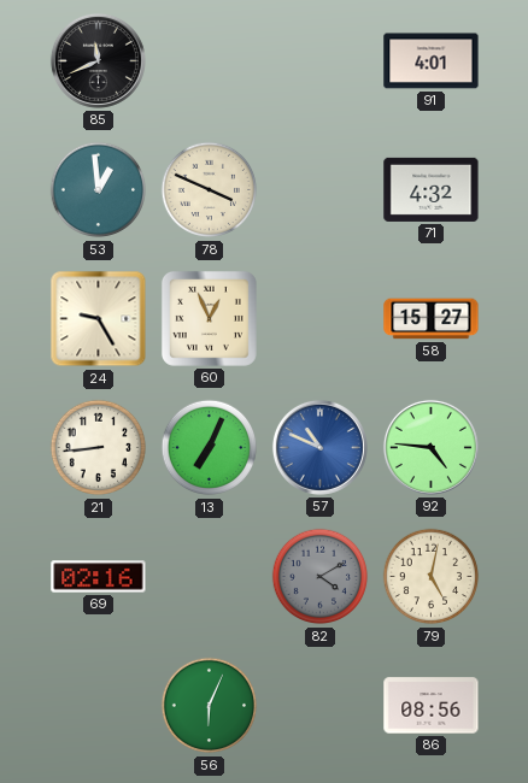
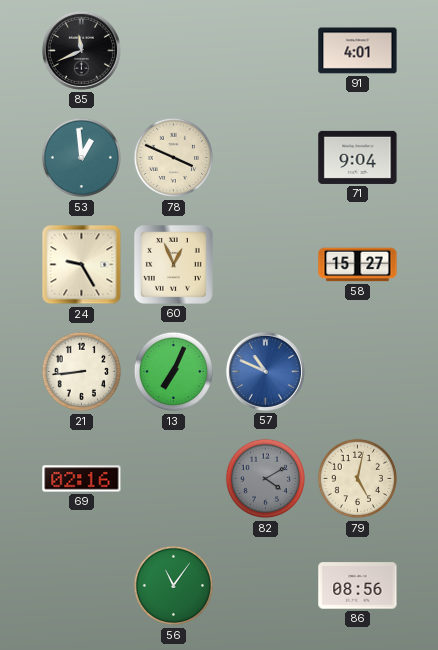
71: 4:32 -> 9:04
92: 4:46 -> none
56: 6:04 -> 11:06
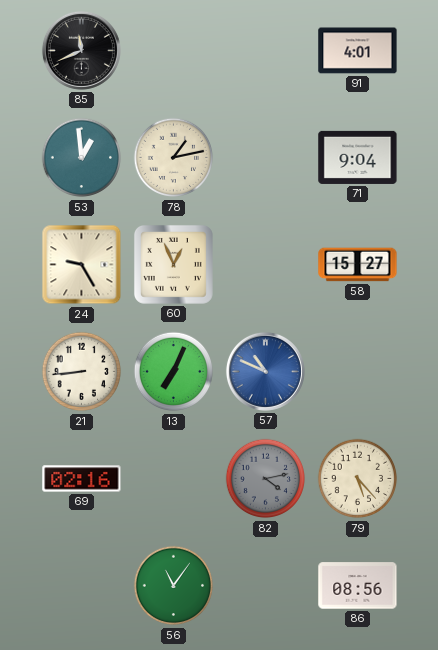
78: 3:49 -> 1:13
82: 4:10 -> 4:13
79: 5:02 -> 5:23
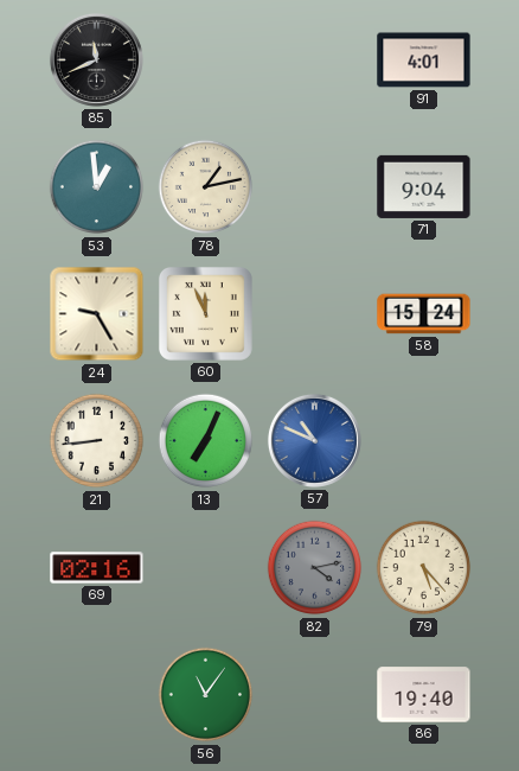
60: 12:56 -> 11:56
58: 15:27 -> 15:24
86: 08:56 -> 19:40
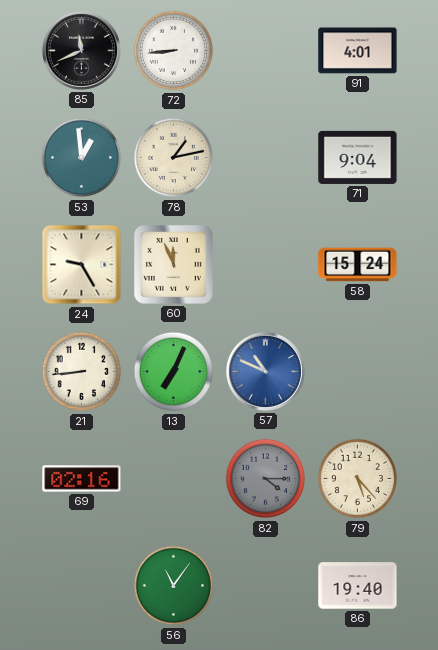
72: none -> 8:44
82: 4:13 -> 4:15
